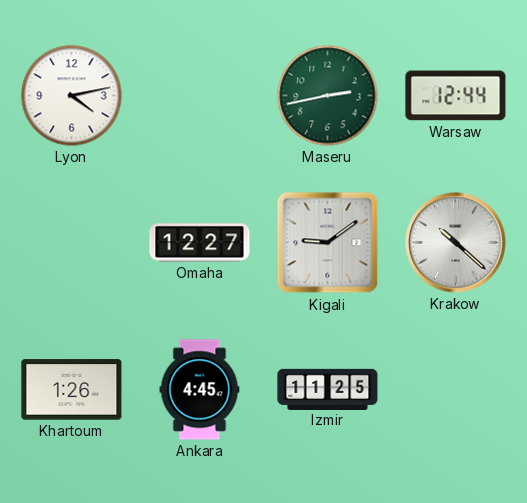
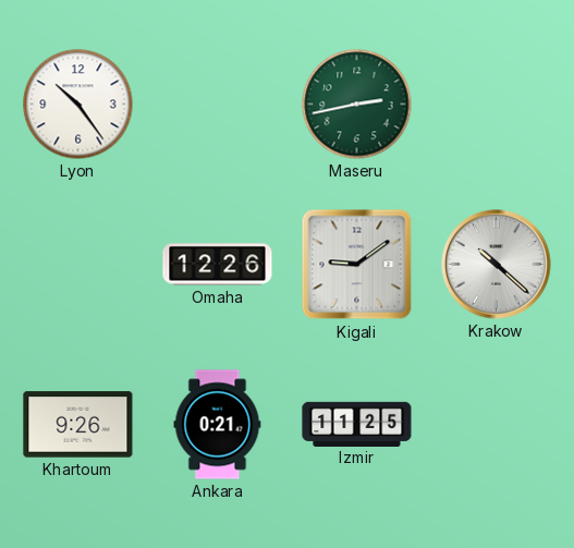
Lyon: 4:13 -> 10:24
Warsaw: 12:44 -> none
Omaha: 12:27 -> 12:26
Khartoum: 1:26 -> 9:26
Ankara: 4:45 -> 0:21
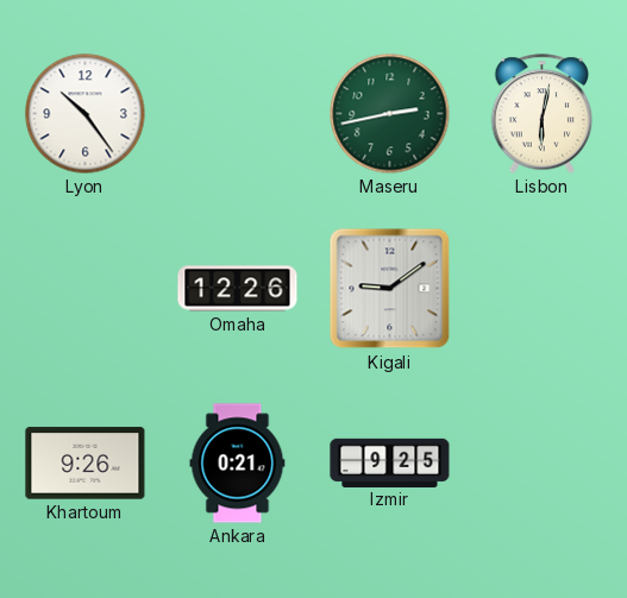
Lisbon: none -> 6:02
Krakow: 10:22 -> none
Izmir: 11:25 -> 9:25
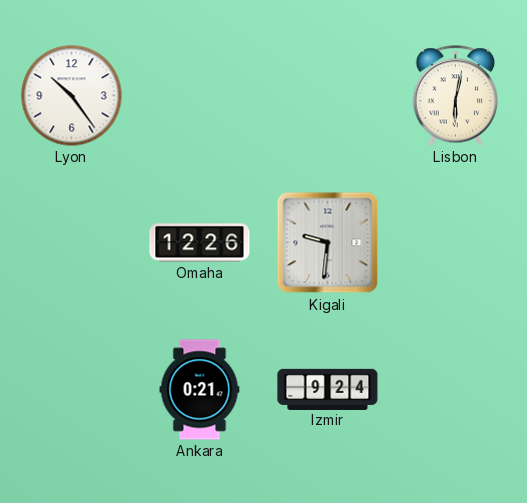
Maseru: 2:43 -> none
Kigali: 9:09 -> 9:31
Khartoum: 9:26 -> none
Izmir: 9:25 -> 9:24
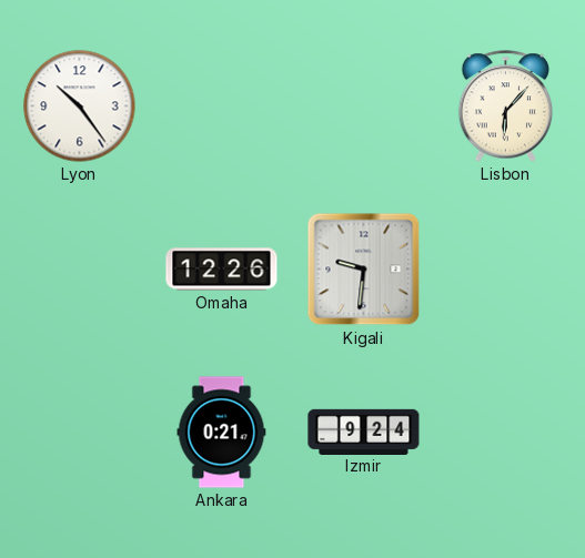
Lisbon: 6:02 -> 6:07
